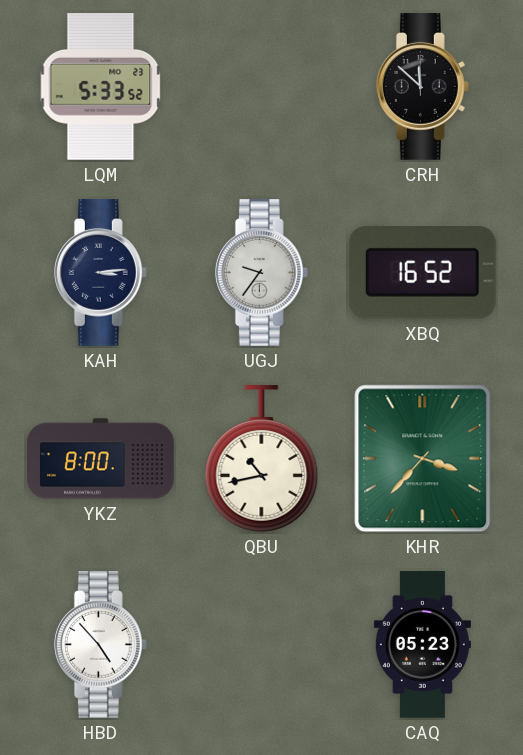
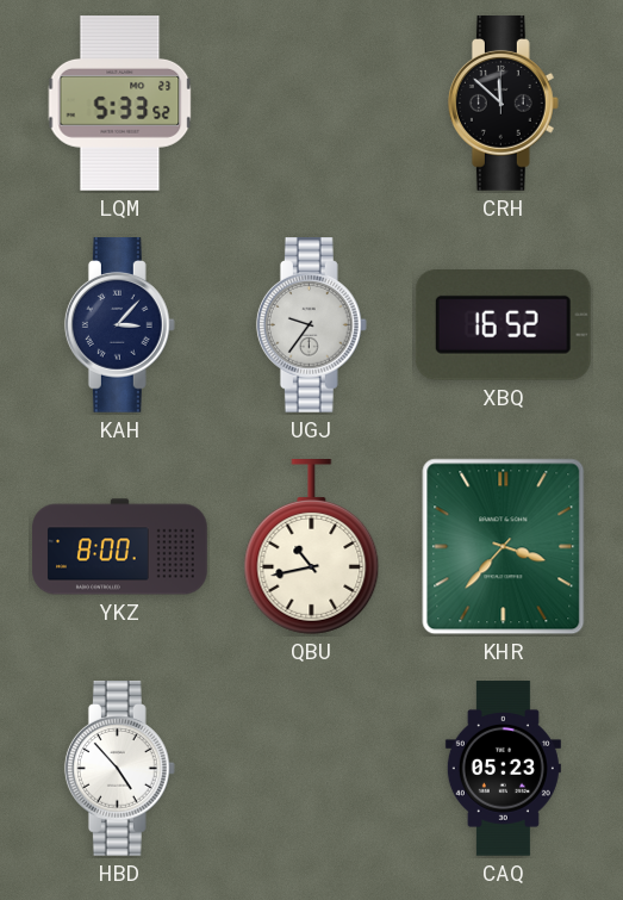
KAH: 3:14 -> 3:07
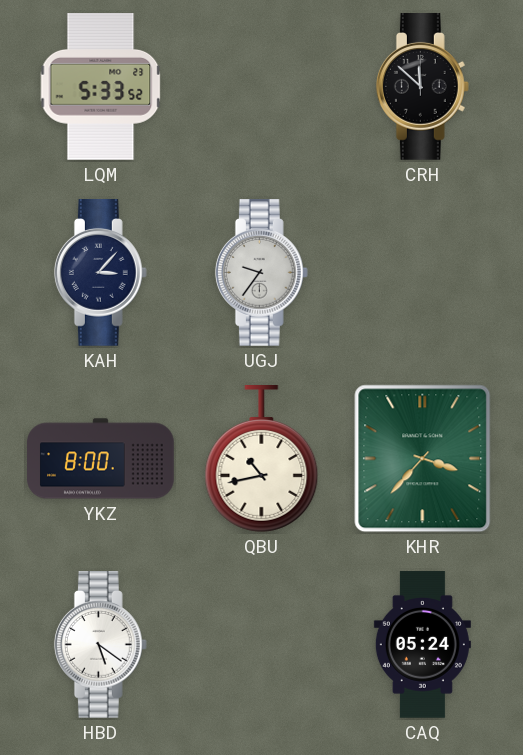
XBQ: 16:52 -> none
HBD: 4:53 -> 5:21
CAQ: 05:23 -> 05:24
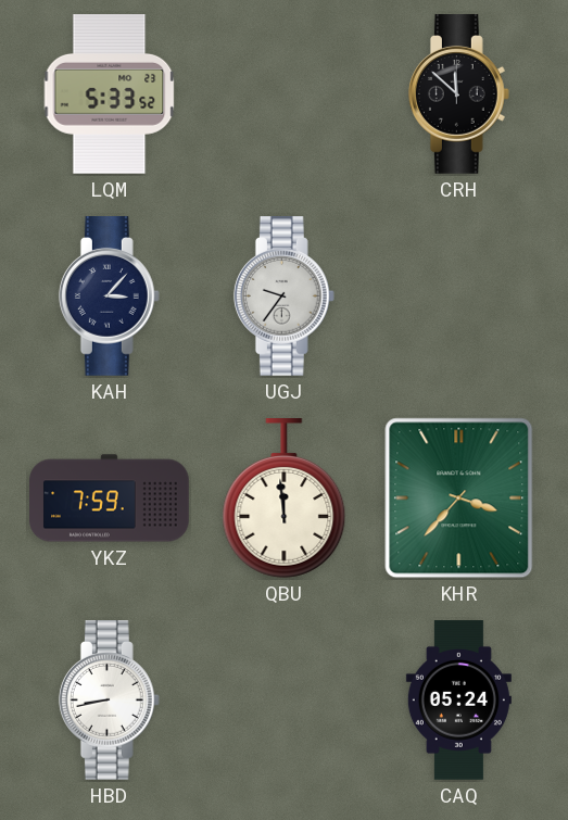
YKZ: 8:00 -> 7:59
QBU: 10:43 -> 11:59
HBD: 5:21 -> 8:43
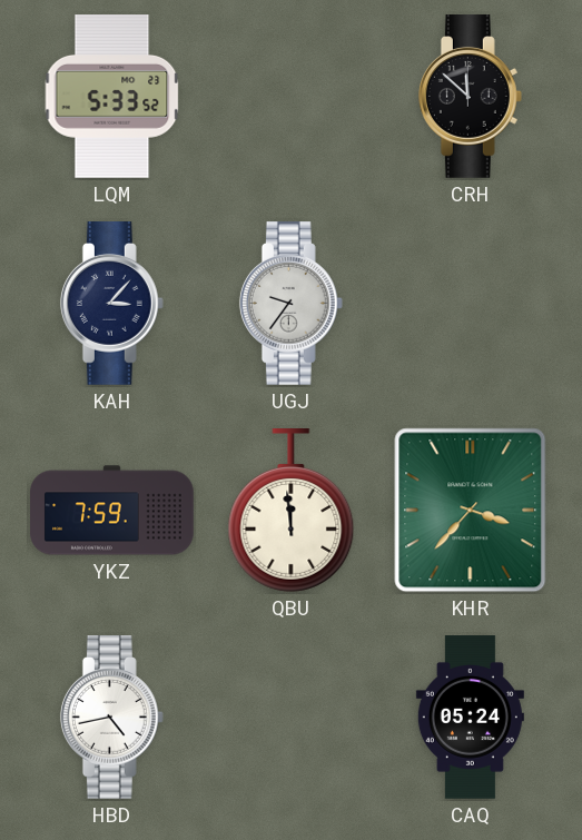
HBD: 8:43 -> 4:43
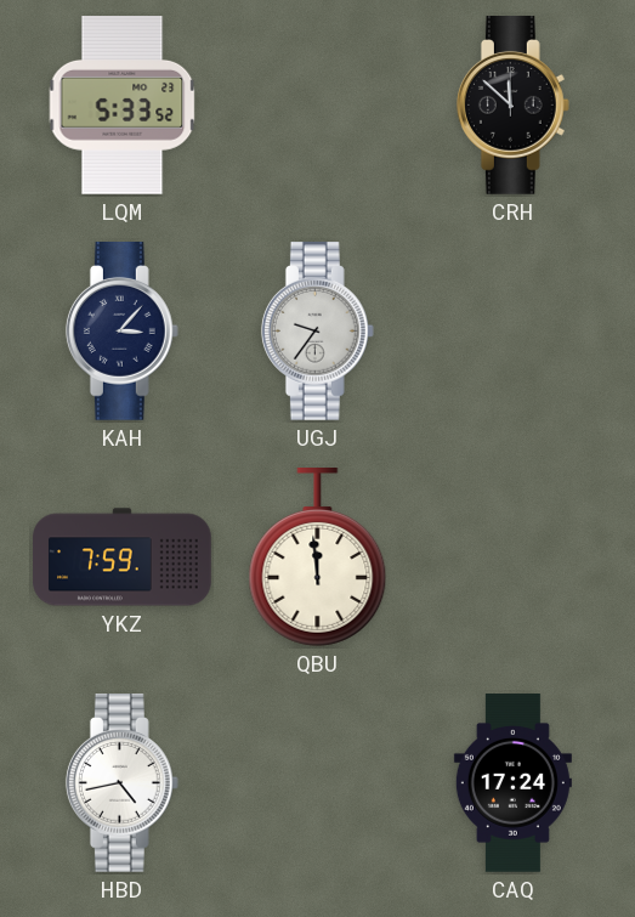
KHR: 3:37 -> none
CAQ: 05:24 -> 17:24
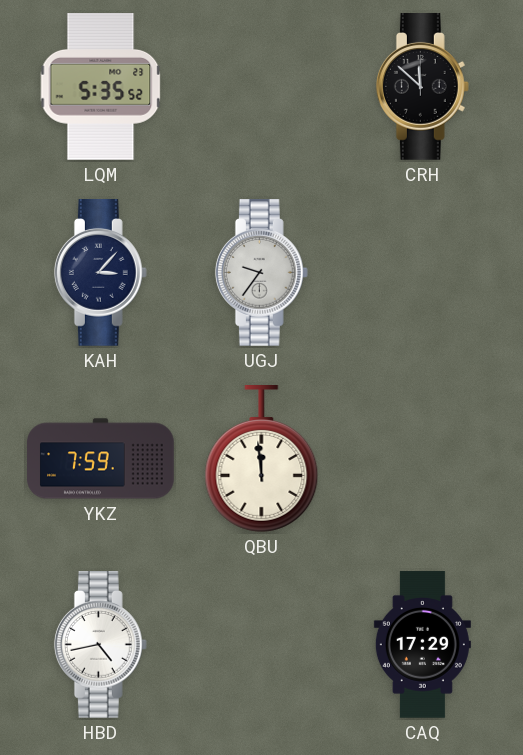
LQM: 5:33 -> 5:35
CAQ: 17:24 -> 17:29
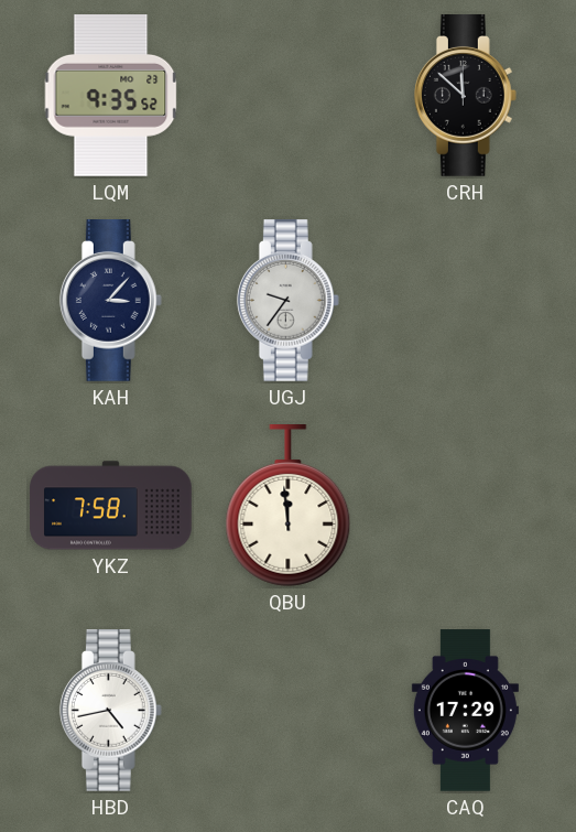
LQM: 5:35 -> 9:35
YKZ: 7:59 -> 7:58
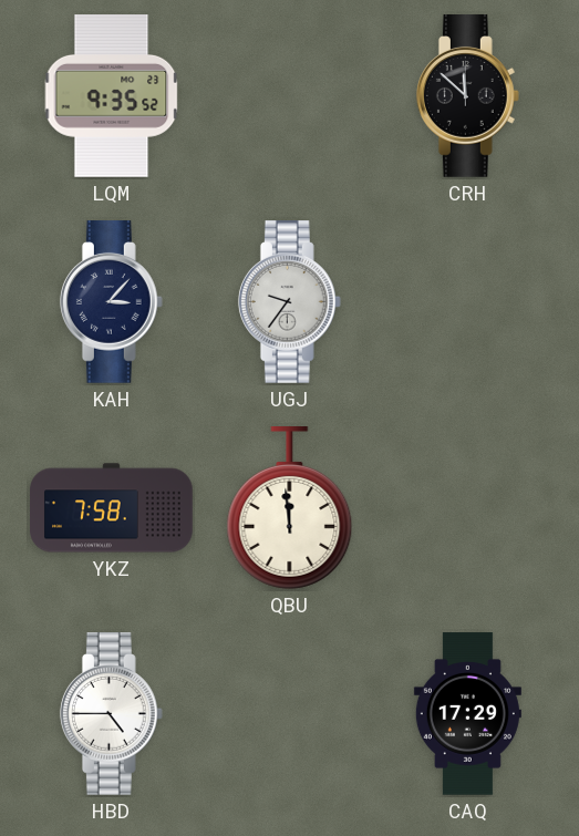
HBD: 4:43 -> 4:45
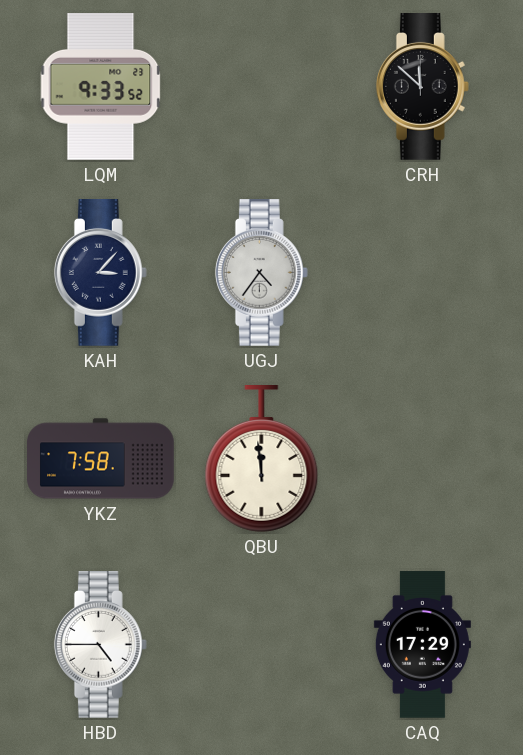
LQM: 9:35 -> 9:33
UGJ: 9:36 -> 4:36
